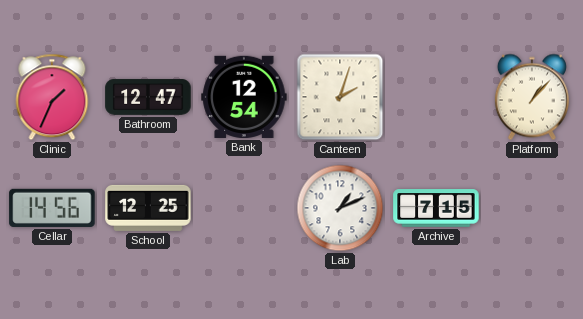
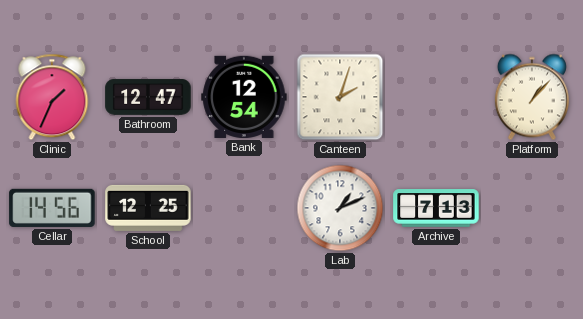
Archive: 7:15 -> 7:13
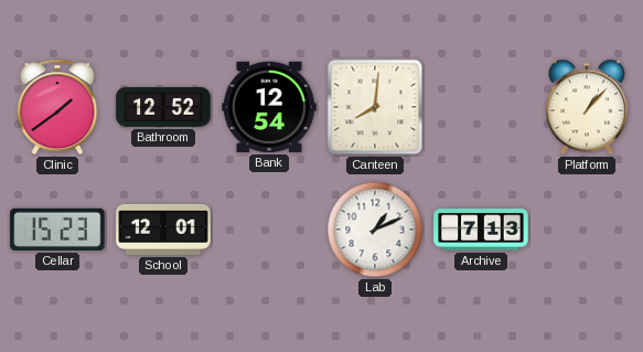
Clinic: 1:34 -> 1:39
Bathroom: 12:47 -> 12:52
Canteen: 2:03 -> 8:01
Cellar: 14:56 -> 15:23
School: 12:25 -> 12:01
